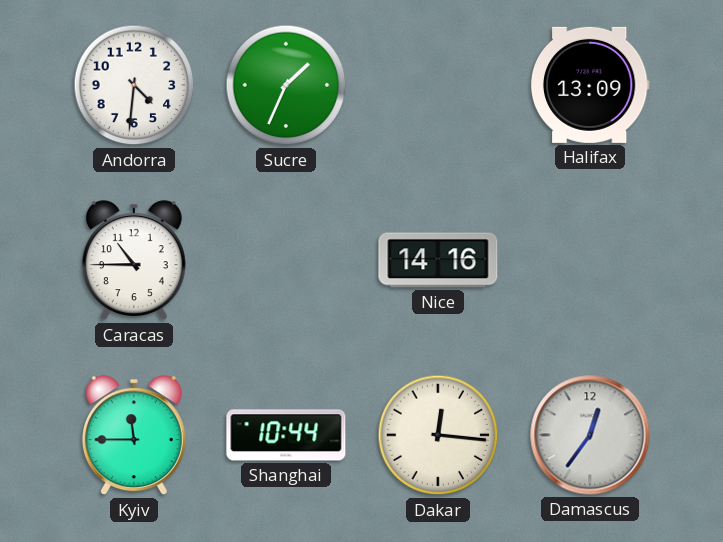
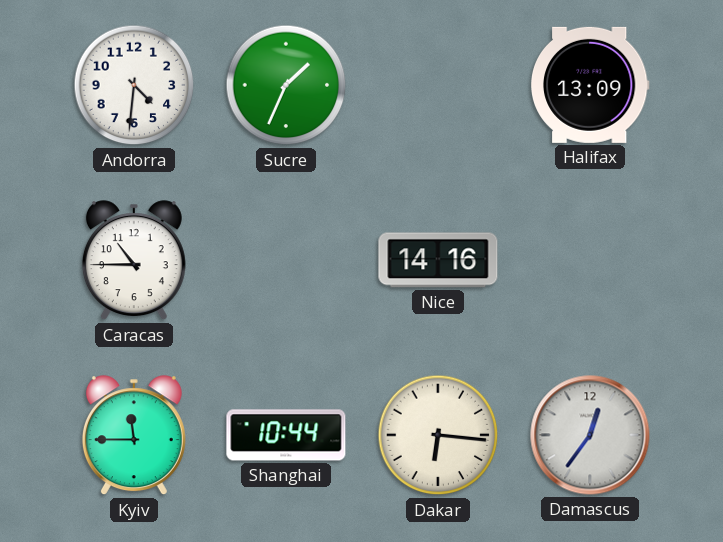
Dakar: 12:16 -> 6:16
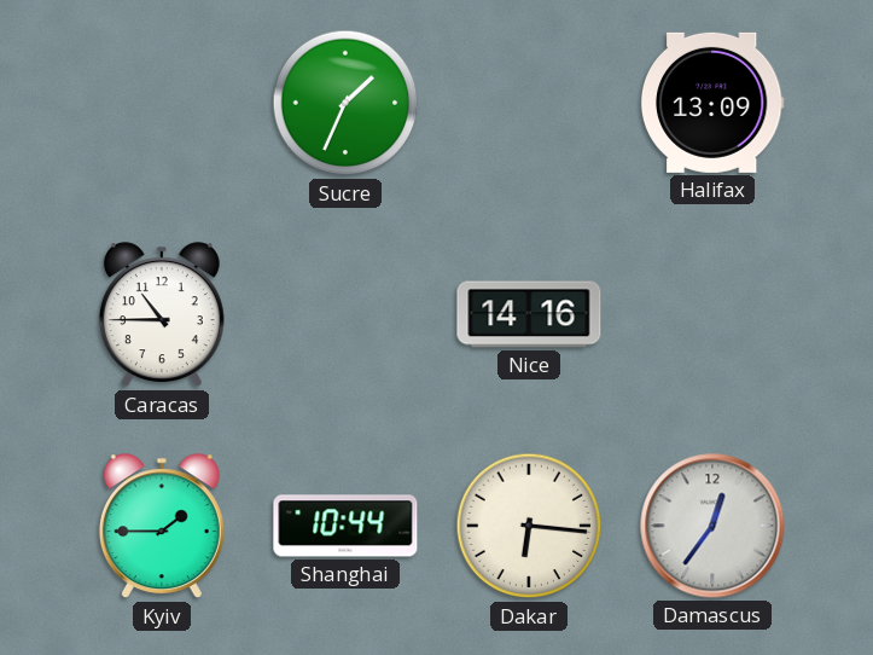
Andorra: 4:31 -> none
Kyiv: 11:45 -> 1:45
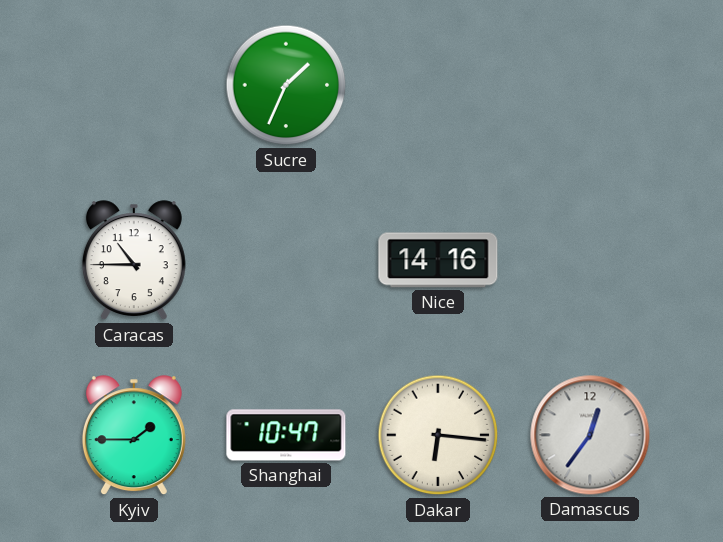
Halifax: 13:09 -> none
Shanghai: 10:44 -> 10:47
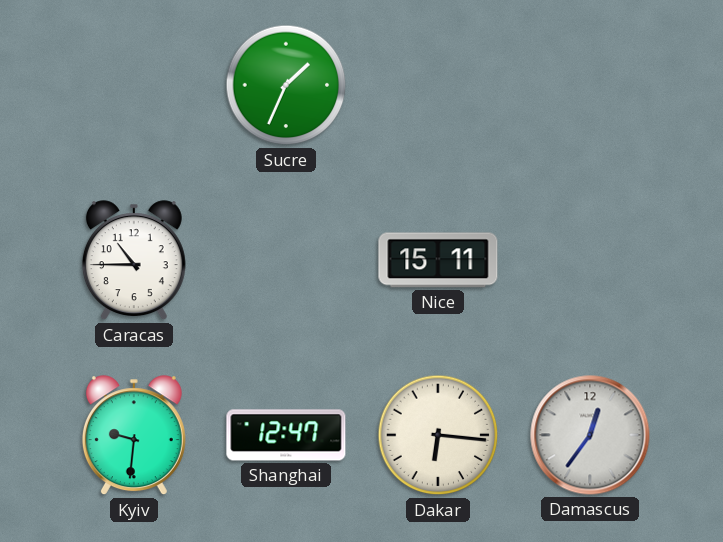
Nice: 14:16 -> 15:11
Kyiv: 1:45 -> 9:31
Shanghai: 10:47 -> 12:47
